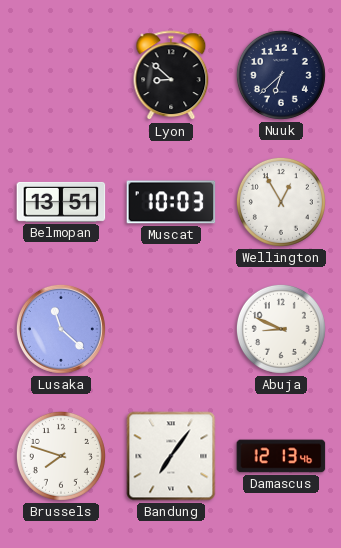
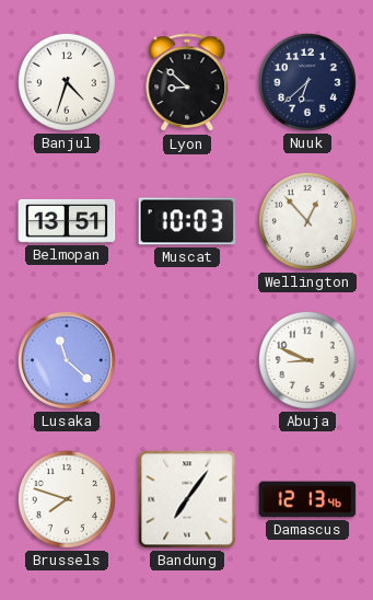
Banjul: none -> 4:33
Wellington: 12:55 -> 12:53
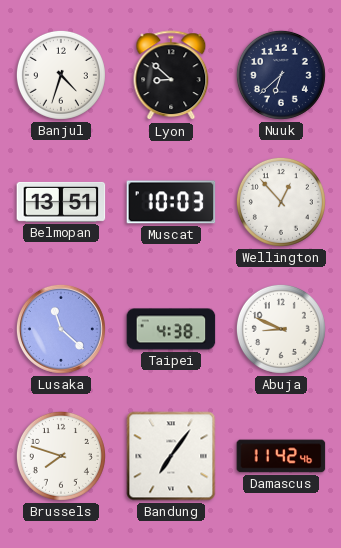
Taipei: none -> 4:38
Damascus: 12:13 -> 11:42
